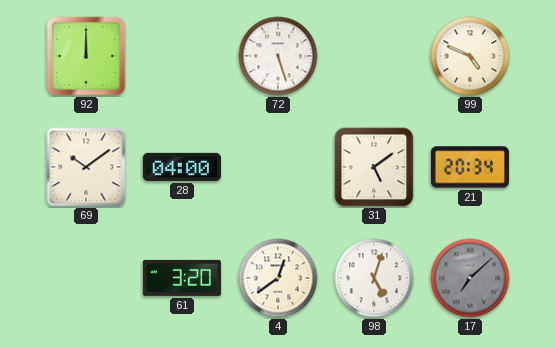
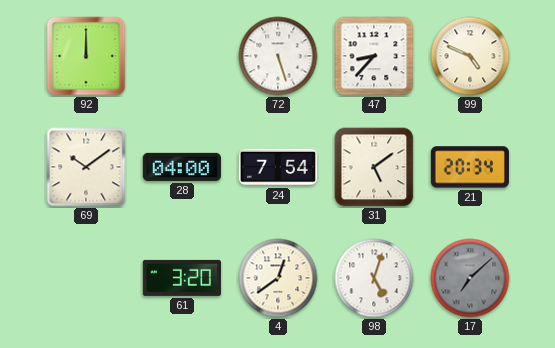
47: none -> 8:37
24: none -> 7:54
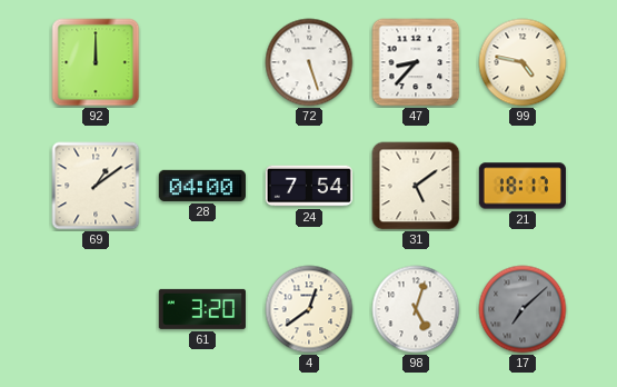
99: 4:49 -> 4:47
69: 10:09 -> 1:09
21: 20:34 -> 18:17
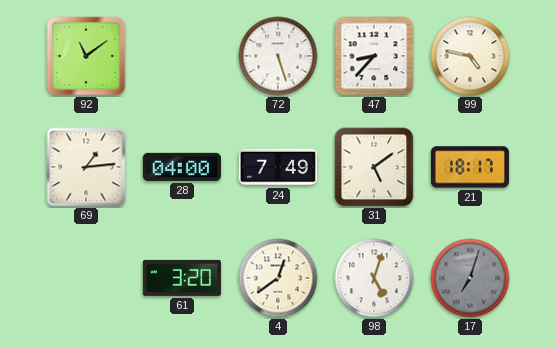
92: 12:00 -> 11:09
69: 1:09 -> 1:14
24: 7:54 -> 7:49
17: 7:08 -> 7:03
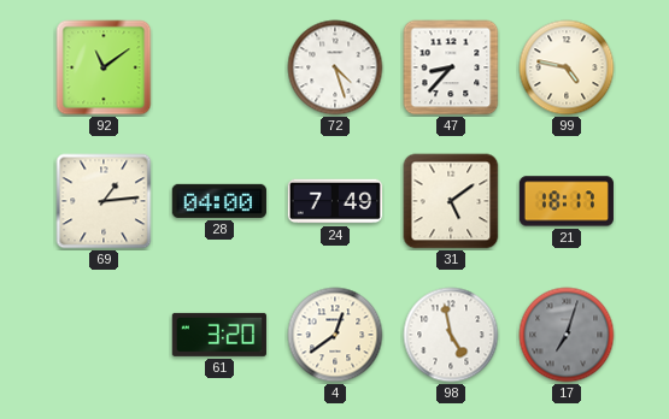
72: 5:27 -> 4:27
98: 5:03 -> 4:58
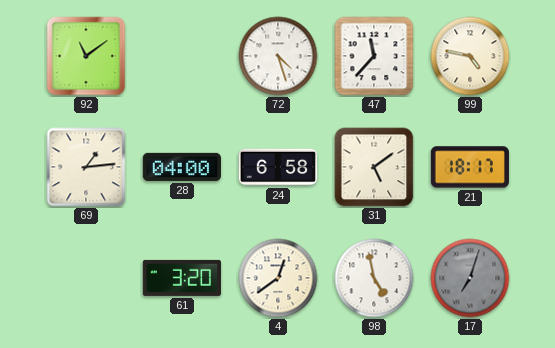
47: 8:37 -> 11:37
24: 7:49 -> 6:58
